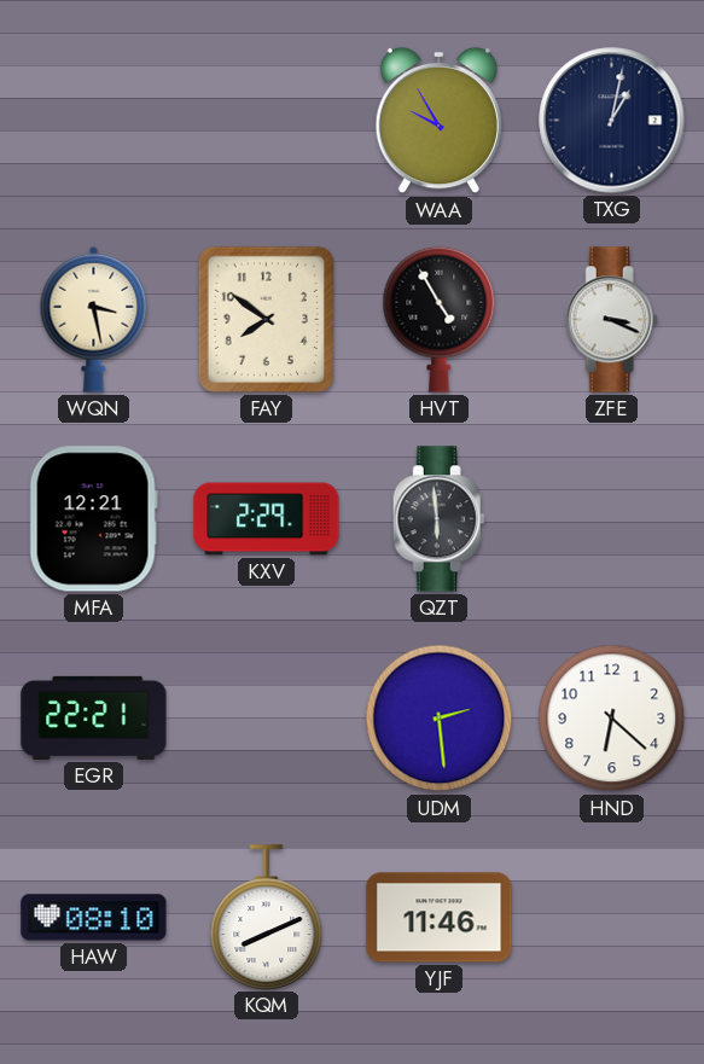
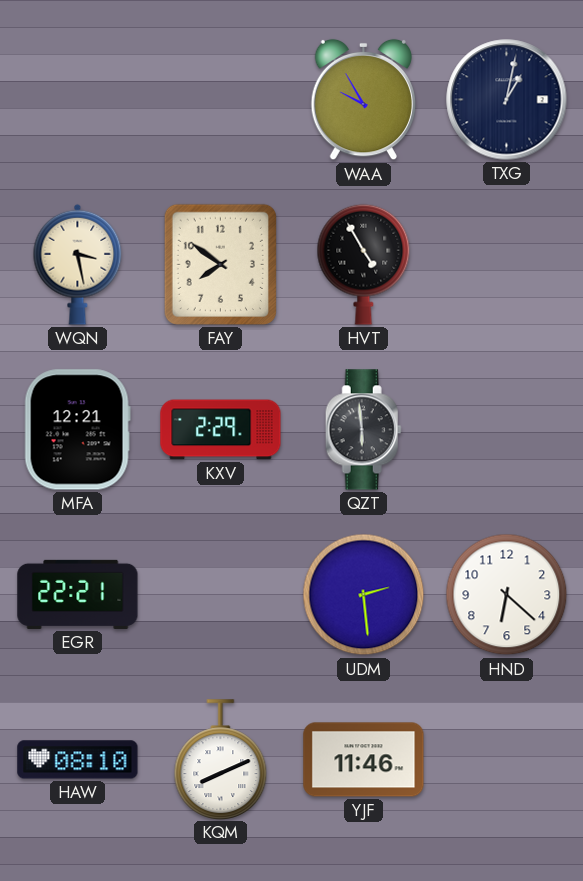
ZFE: 3:19 -> none
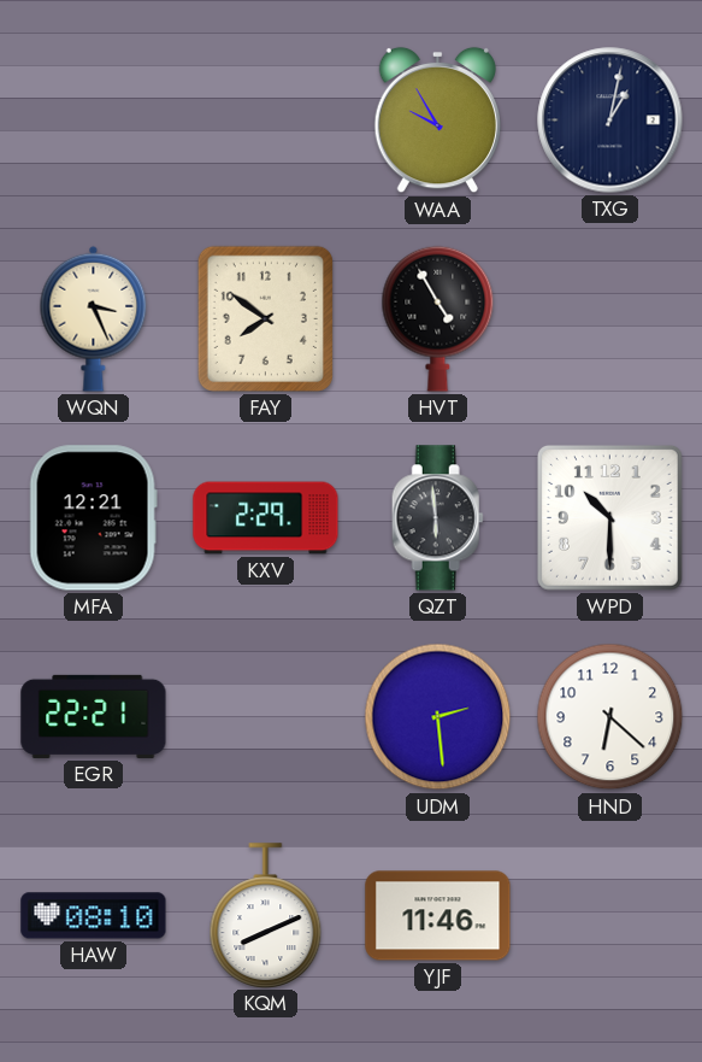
WQN: 3:28 -> 3:26
WPD: none -> 10:30
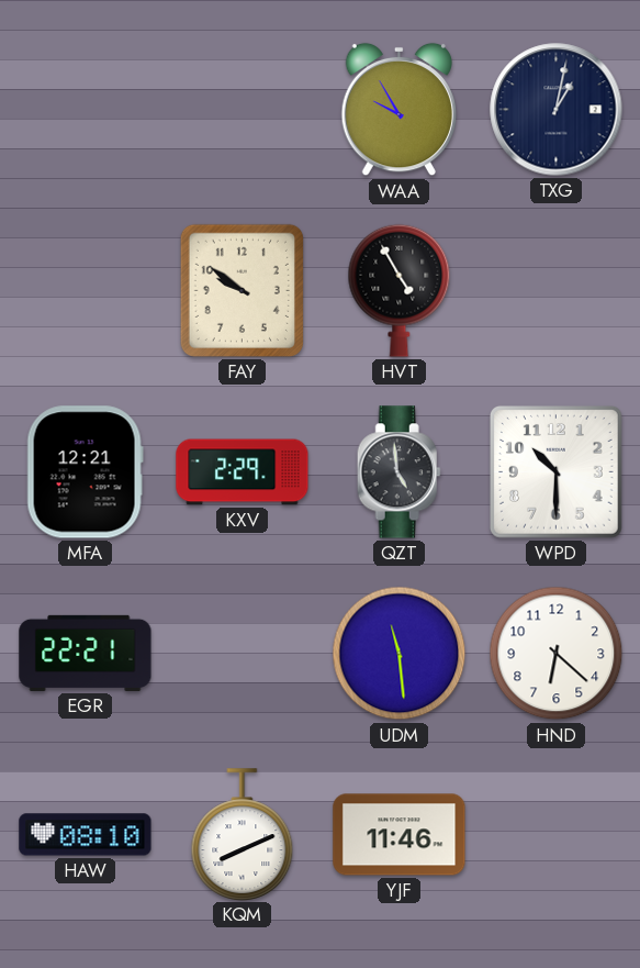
WQN: 3:26 -> none
FAY: 7:51 -> 9:51
QZT: 5:59 -> 4:59
UDM: 2:29 -> 11:29
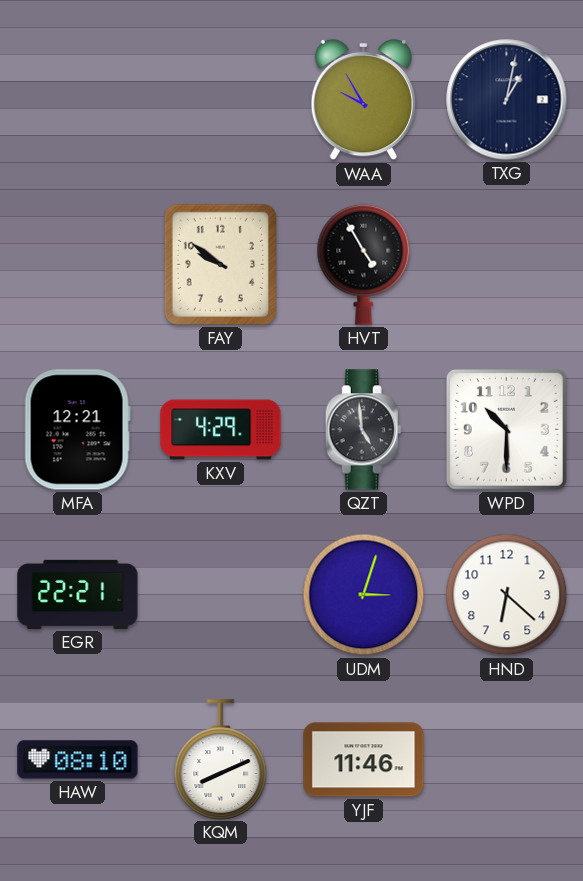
KXV: 2:29 -> 4:29
UDM: 11:29 -> 3:03
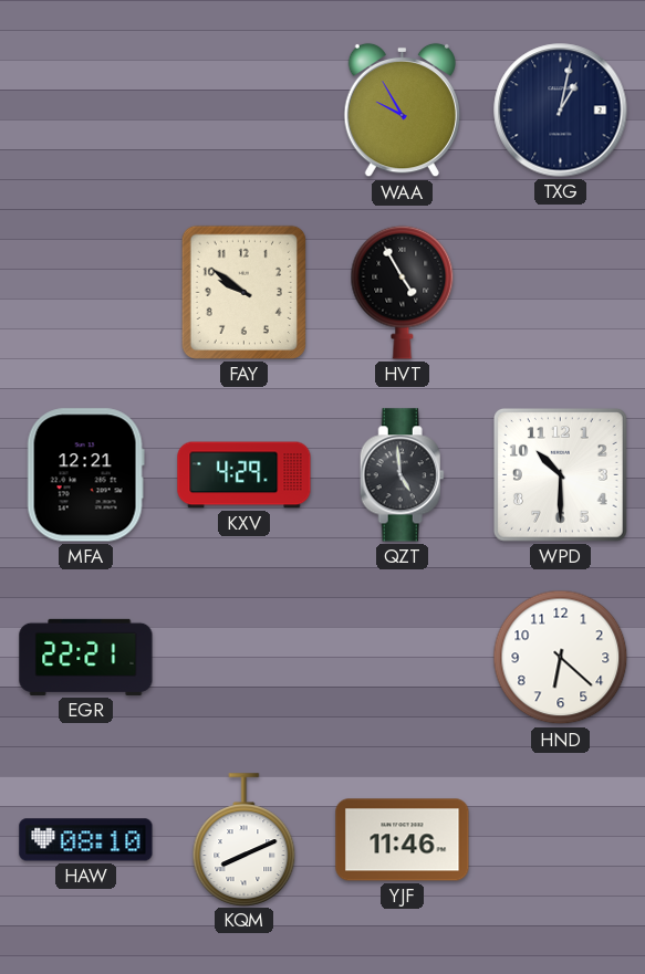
UDM: 3:03 -> none
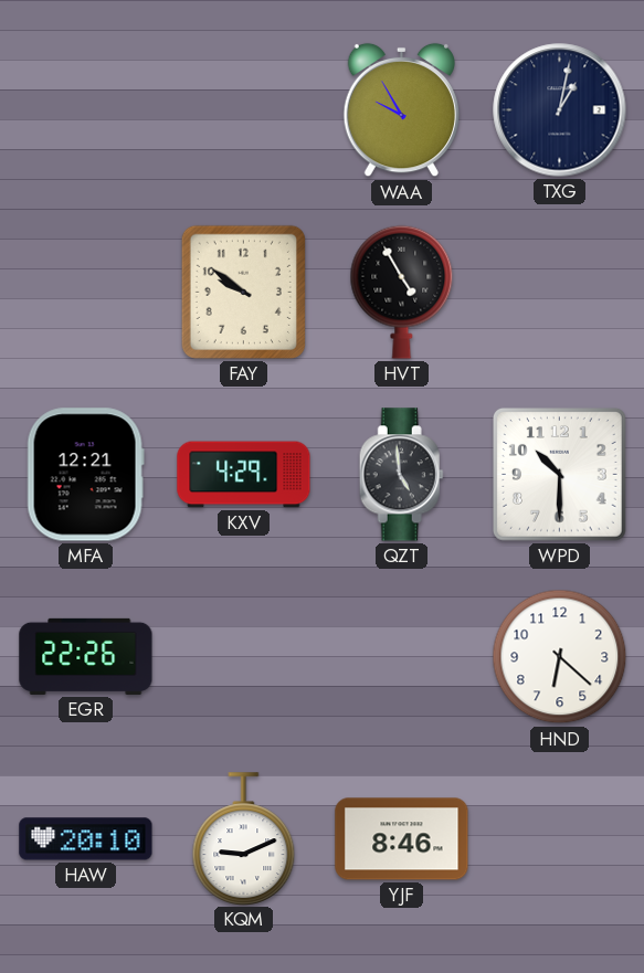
EGR: 22:21 -> 22:26
HAW: 08:10 -> 20:10
KQM: 8:11 -> 9:11
YJF: 11:46 -> 8:46
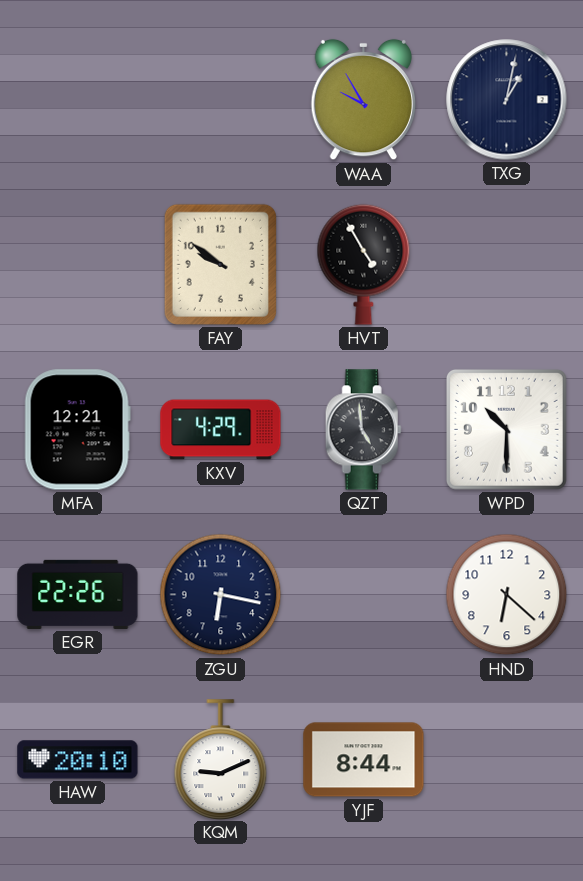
ZGU: none -> 6:17
YJF: 8:46 -> 8:44
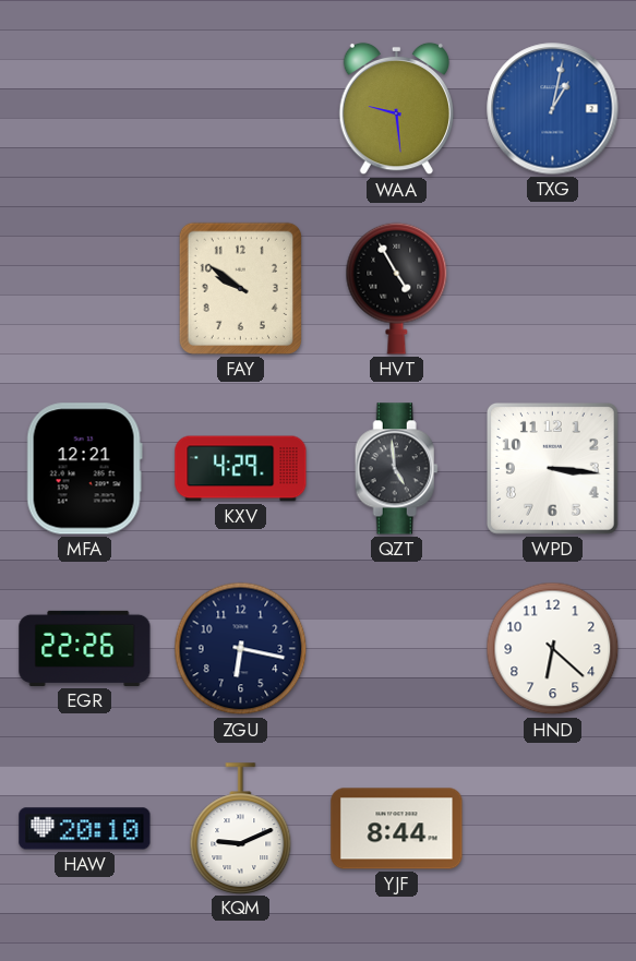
WAA: 9:55 -> 9:29
TXG dial: navy -> blue
WPD: 10:30 -> 3:16
